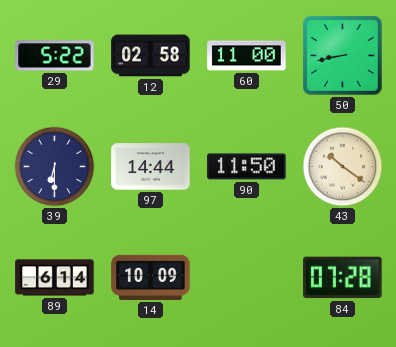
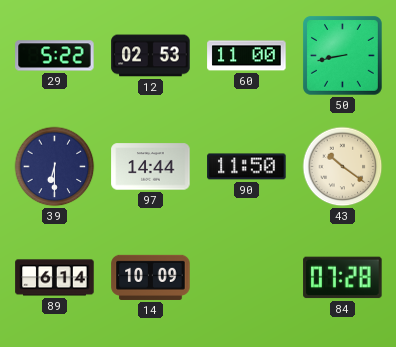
12: 02:58 -> 02:53
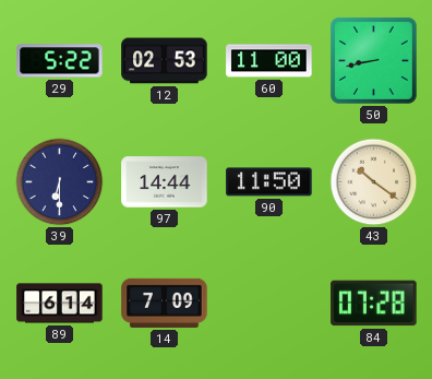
14: 10:09 -> 7:09
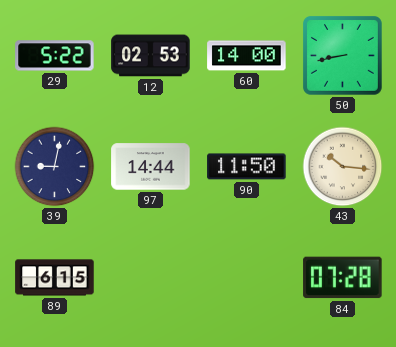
60: 11:00 -> 14:00
39: 6:30 -> 9:02
43: 10:21 -> 10:16
89: 6:14 -> 6:15
14: 7:09 -> none
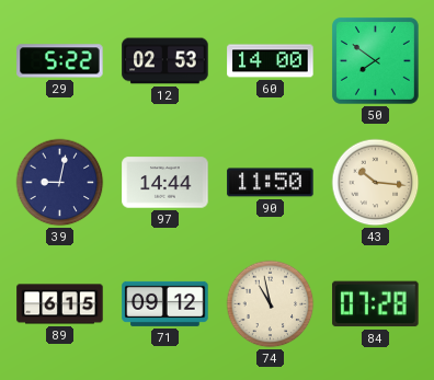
50: 8:43 -> 7:51
71: none -> 09:12
74: none -> 10:58
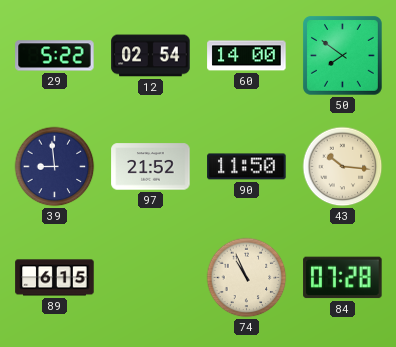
12: 02:53 -> 02:54
39: 9:02 -> 8:59
97: 14:44 -> 21:52
71: 09:12 -> none
74: 10:58 -> 10:56
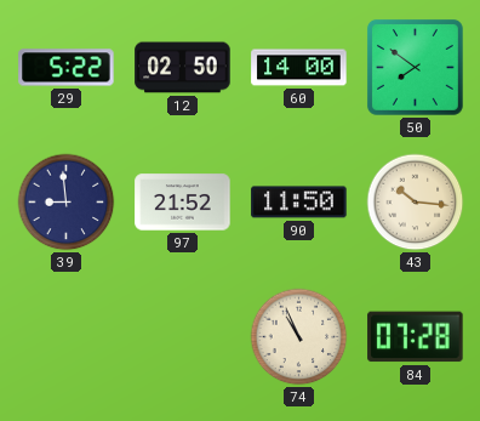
12: 02:54 -> 02:50
89: 6:15 -> none
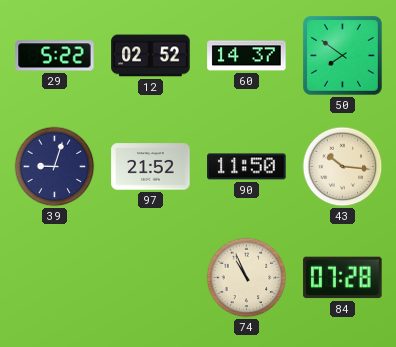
12: 02:50 -> 02:52
60: 14:00 -> 14:37
39: 8:59 -> 9:03
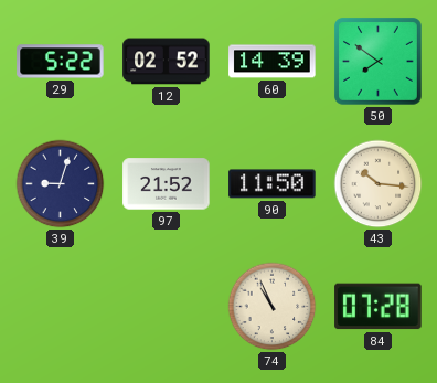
60: 14:37 -> 14:39
